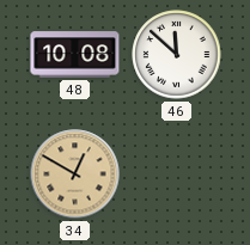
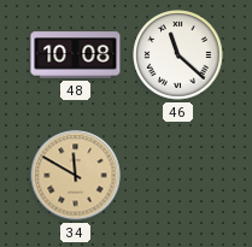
46: 11:52 -> 11:22
34: 12:50 -> 11:50
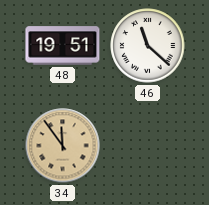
48: 10:08 -> 19:51
34: 11:50 -> 11:54
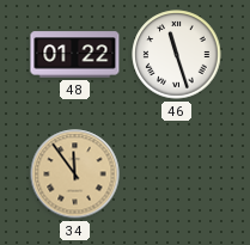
48: 19:51 -> 01:22
46: 11:22 -> 11:27
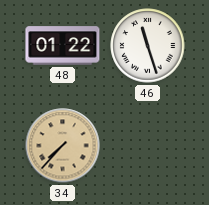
34: 11:54 -> 7:37
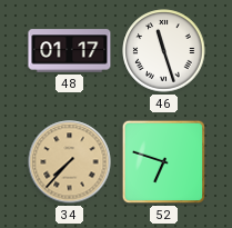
48: 01:22 -> 01:17
52: none -> 6:48
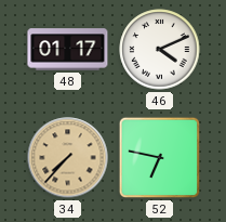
46: 11:27 -> 4:11
52: 6:48 -> 6:47
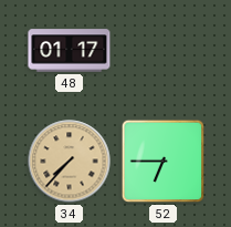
46: 4:11 -> none
52: 6:47 -> 6:45
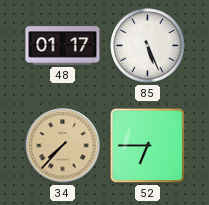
85: none -> 5:26
